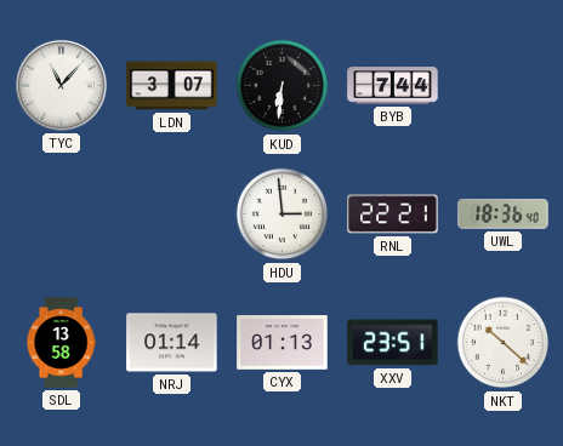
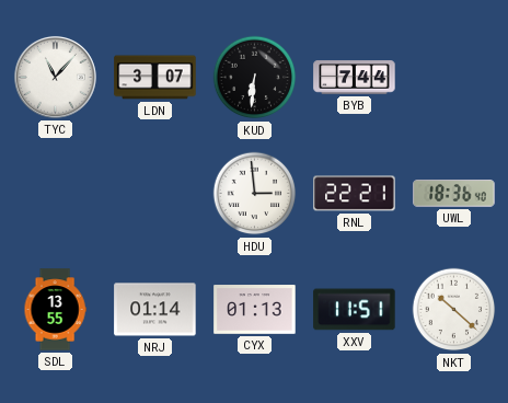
SDL: 13:58 -> 13:55
XXV: 23:51 -> 11:51
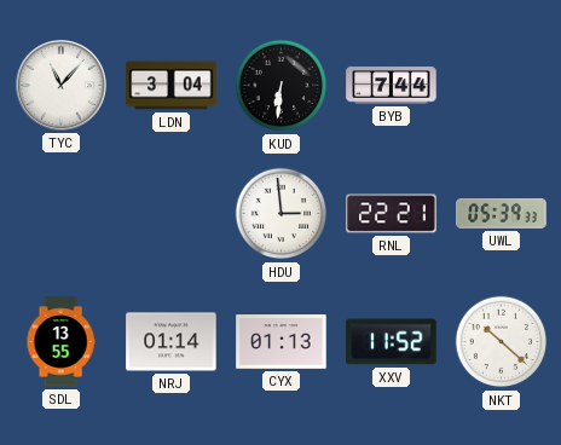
LDN: 3:07 -> 3:04
UWL: 18:36 -> 05:39
XXV: 11:51 -> 11:52
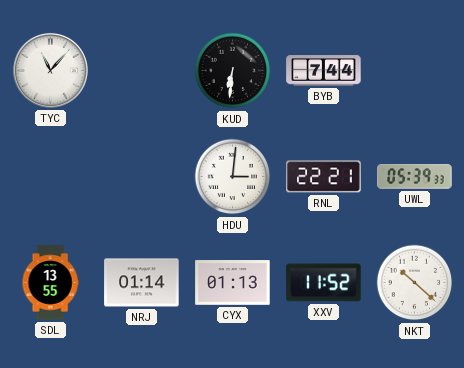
LDN: 3:04 -> none
HDU: 2:59 -> 3:01
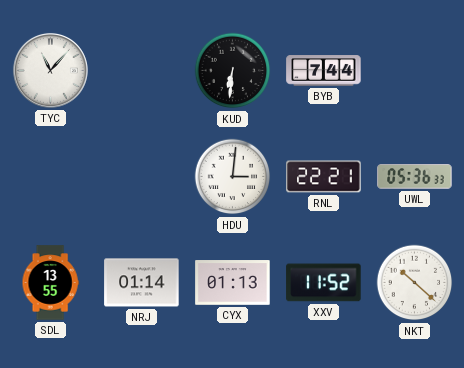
UWL: 05:39 -> 05:36
